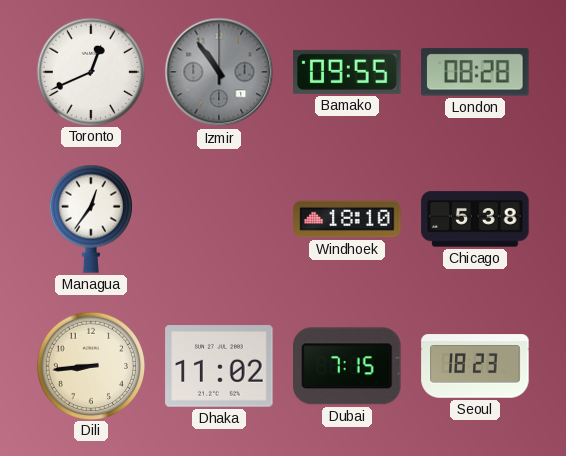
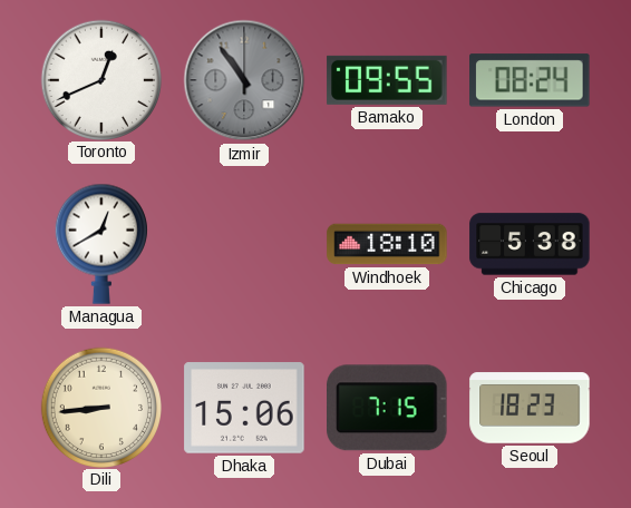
London: 08:28 -> 08:24
Managua: 12:36 -> 12:40
Dhaka: 11:02 -> 15:06
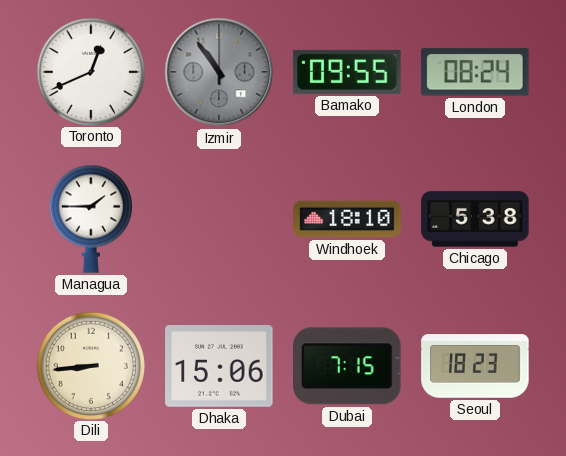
Managua: 12:40 -> 1:45
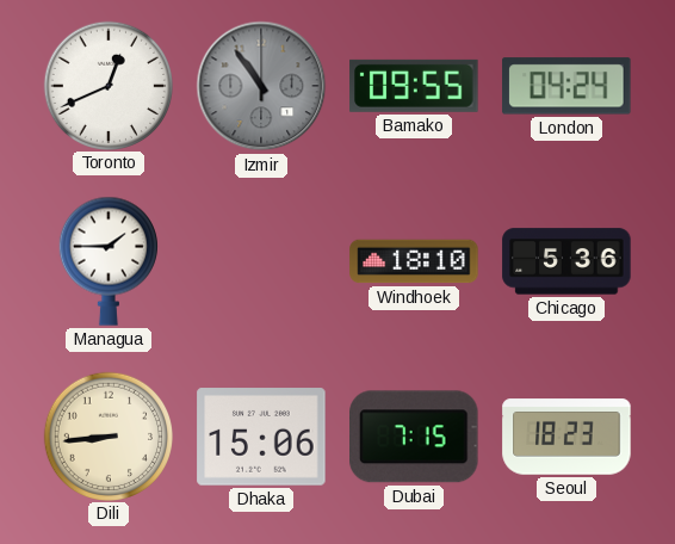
London: 08:24 -> 04:24
Chicago: 5:38 -> 5:36
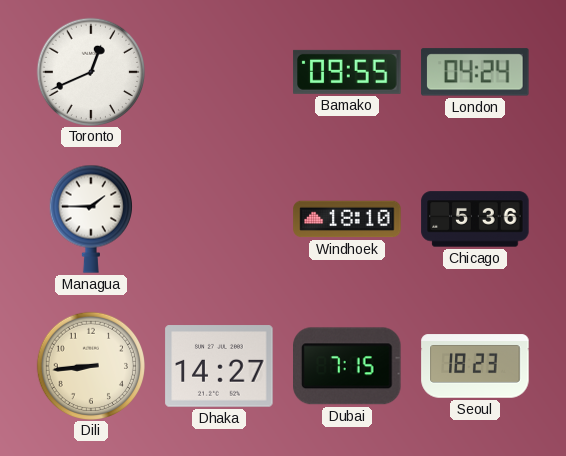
Izmir: 10:54 -> none
Dhaka: 15:06 -> 14:27
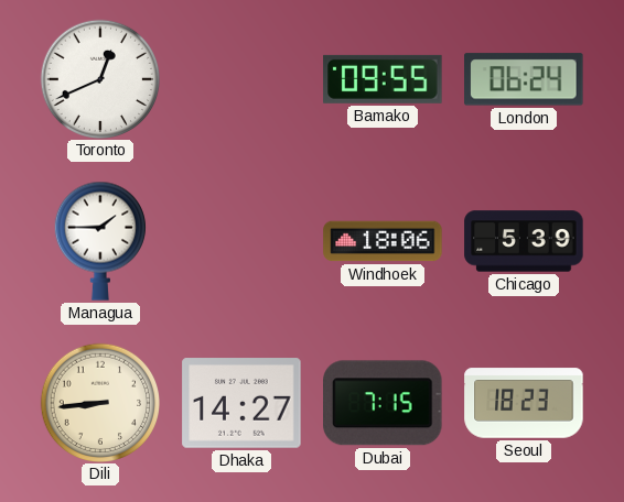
London: 04:24 -> 06:24
Windhoek: 18:10 -> 18:06
Chicago: 5:36 -> 5:39
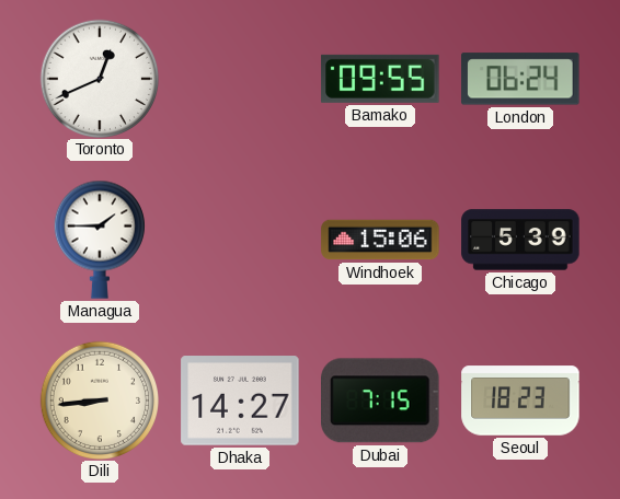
Windhoek: 18:06 -> 15:06
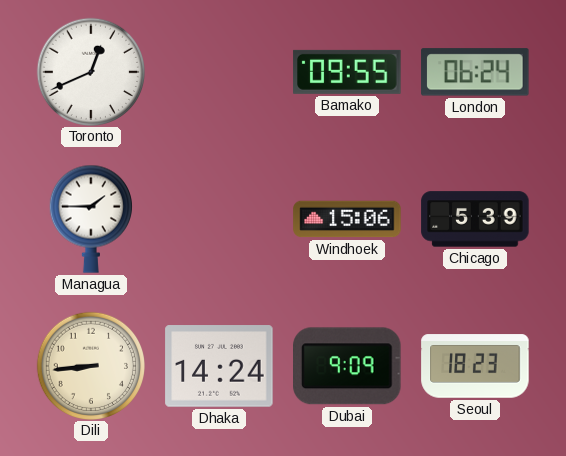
Dhaka: 14:27 -> 14:24
Dubai: 7:15 -> 9:09
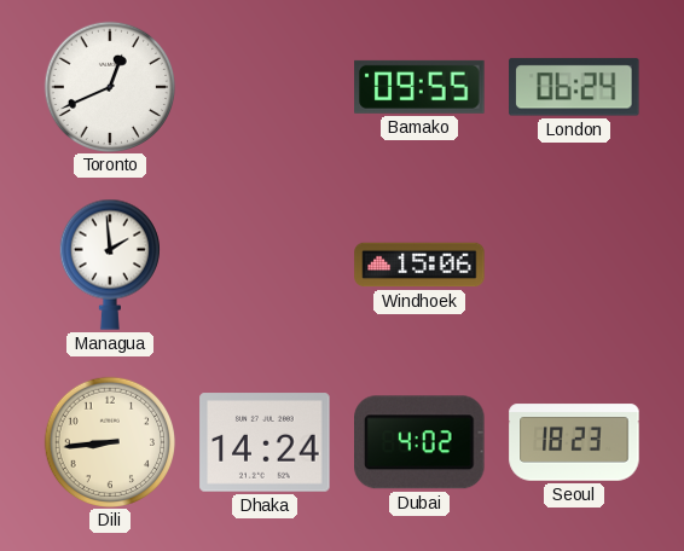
Managua: 1:45 -> 1:59
Chicago: 5:39 -> none
Dubai: 9:09 -> 4:02
